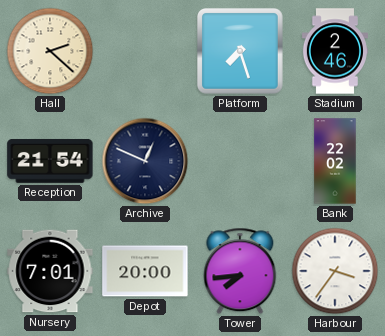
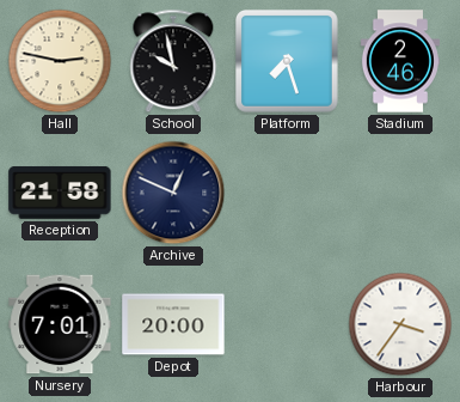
Hall: 2:22 -> 2:47
School: none -> 9:58
Reception: 21:54 -> 21:58
Bank: 22:02 -> none
Tower: 7:44 -> none
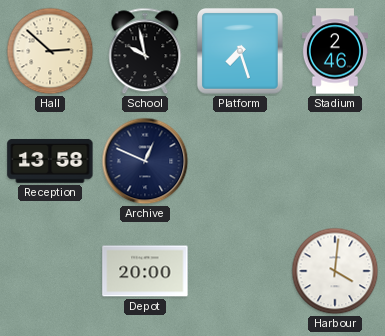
Hall: 2:47 -> 2:52
Reception: 21:58 -> 13:58
Nursery: 7:01 -> none
Harbour: 3:36 -> 4:01
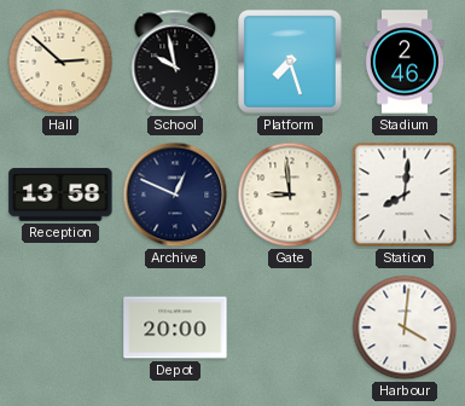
Gate: none -> 8:59
Station: none -> 8:01
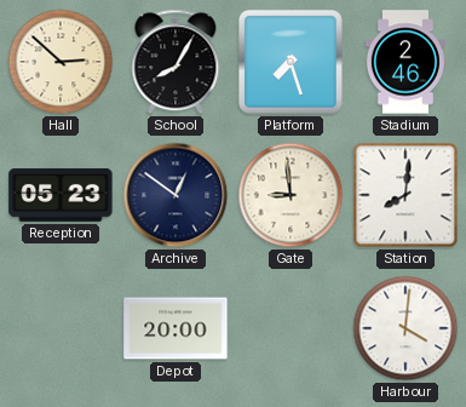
School: 9:58 -> 8:05
Reception: 13:58 -> 05:23
Archive: 12:49 -> 12:51
